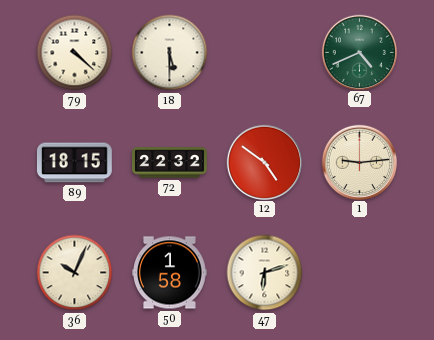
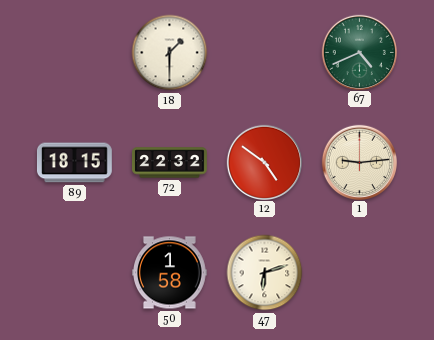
79: 4:22 -> none
18: 5:30 -> 1:30
36: 10:04 -> none
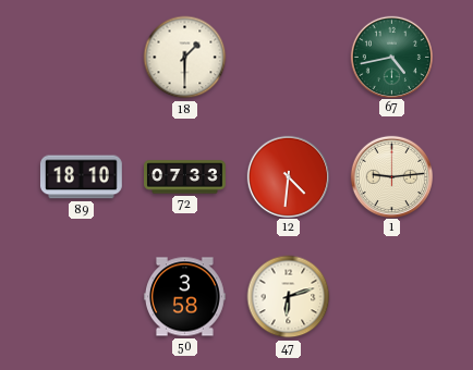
67: 4:41 -> 4:43
89: 18:15 -> 18:10
72: 22:32 -> 07:33
12: 4:51 -> 4:31
50: 1:58 -> 3:58
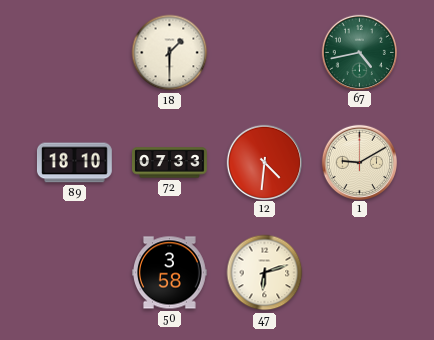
1: 9:14 -> 9:10
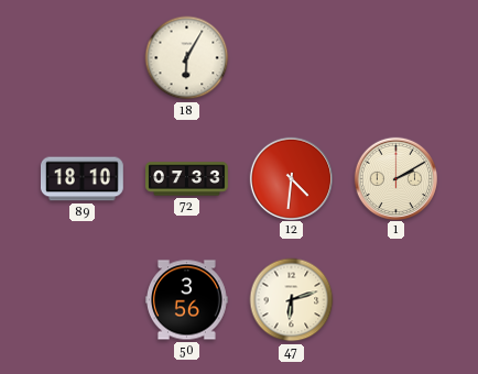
18: 1:30 -> 6:05
67: 4:43 -> none
1: 9:10 -> 2:10
50: 3:58 -> 3:56
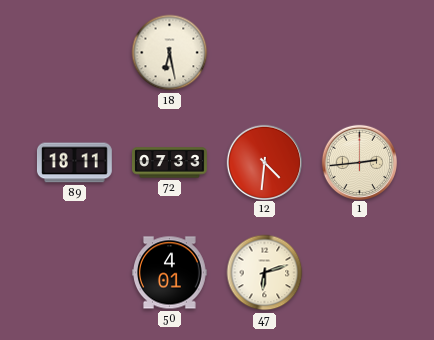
18: 6:05 -> 6:28
89: 18:10 -> 18:11
1: 2:10 -> 2:44
50: 3:56 -> 4:01
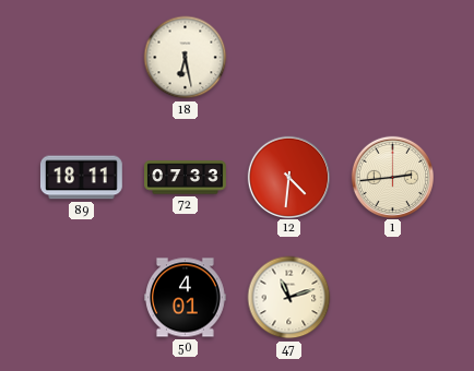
47: 6:12 -> 11:12
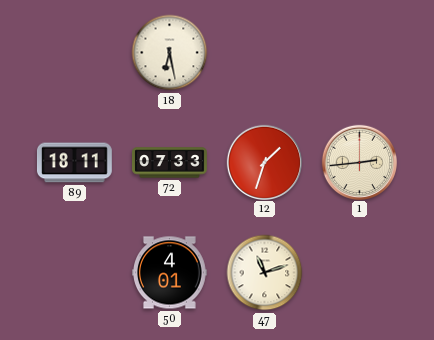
12: 4:31 -> 1:33
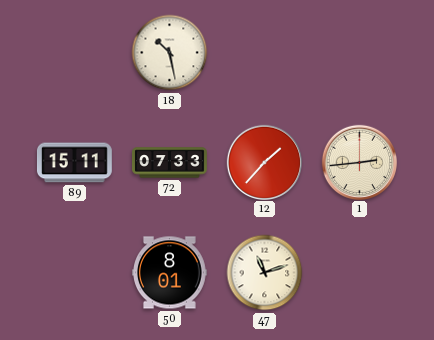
18: 6:28 -> 10:28
89: 18:11 -> 15:11
12: 1:33 -> 1:37
50: 4:01 -> 8:01
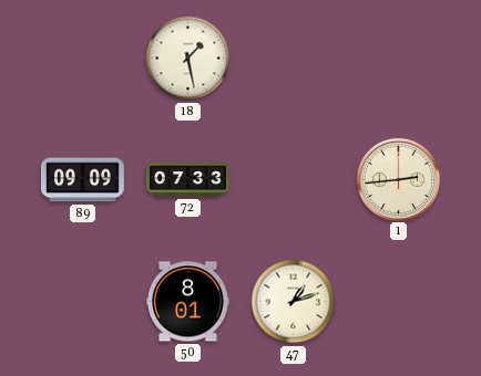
18: 10:28 -> 1:28
89: 15:11 -> 09:09
12: 1:37 -> none
47: 11:12 -> 1:12
